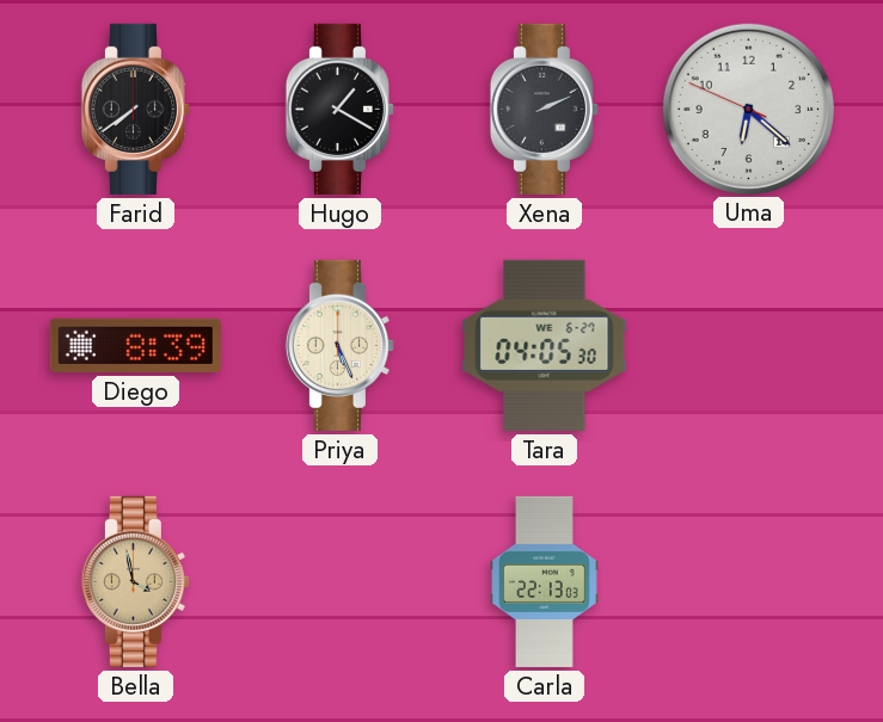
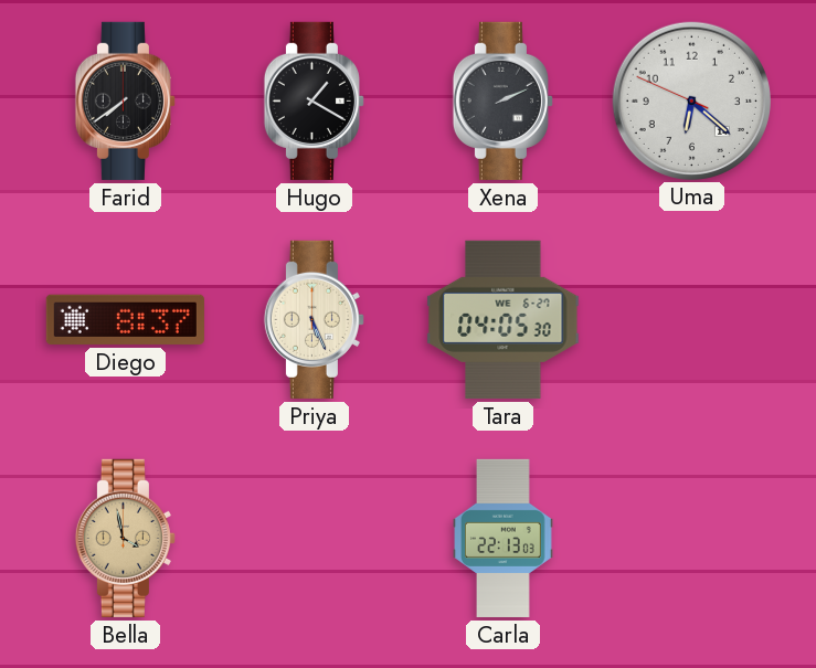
Diego: 8:39 -> 8:37
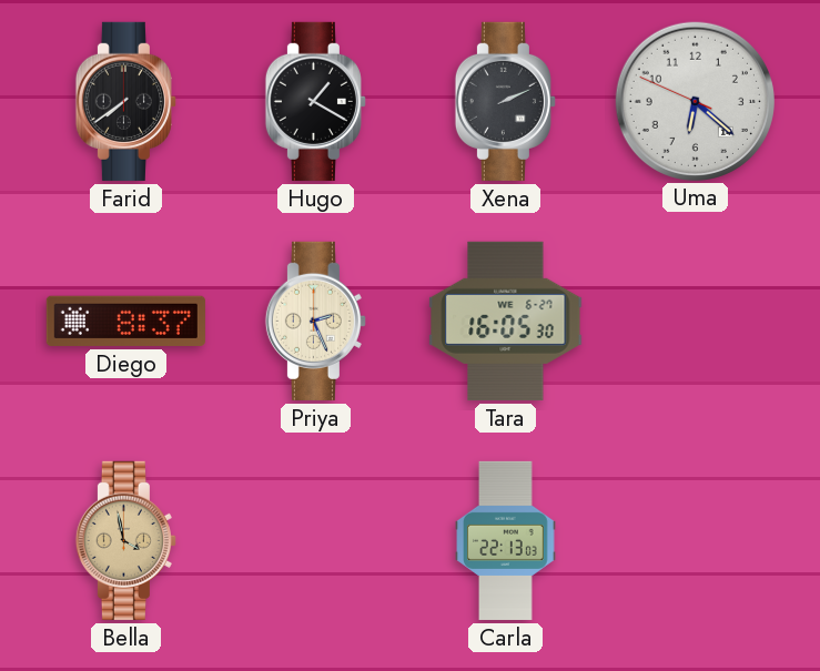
Priya: 5:26 -> 2:26
Tara: 04:05 -> 16:05
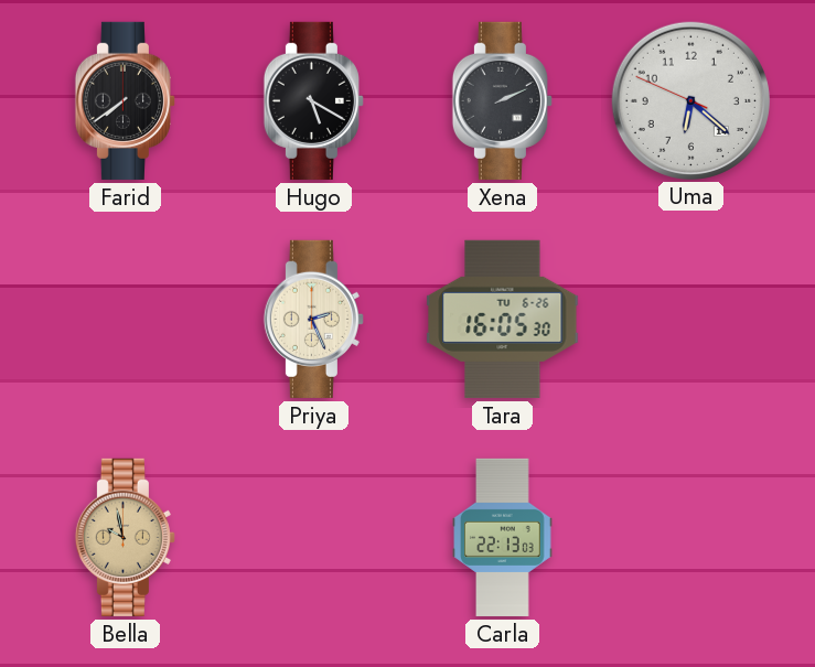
Hugo: 1:20 -> 5:20
Diego: 8:37 -> none
Tara date: WE 6-27 -> TU 6-26
Bella: 3:58 -> 9:58
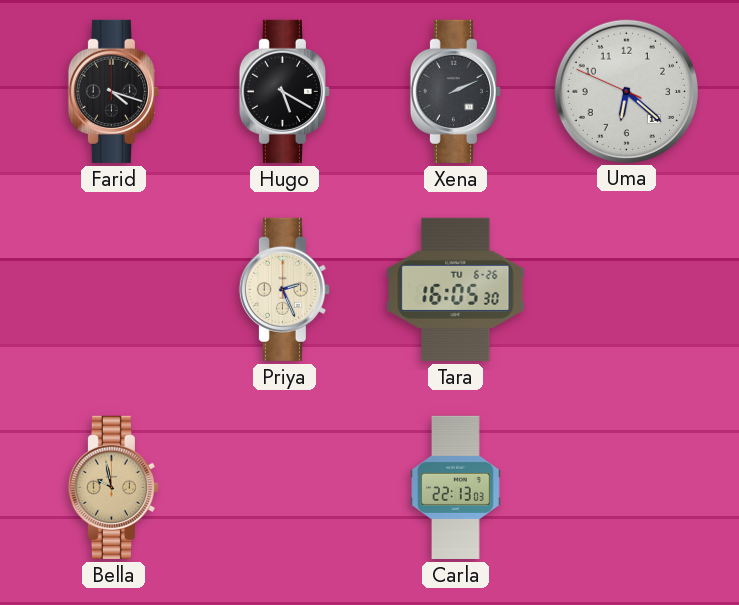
Farid: 7:39 -> 4:18
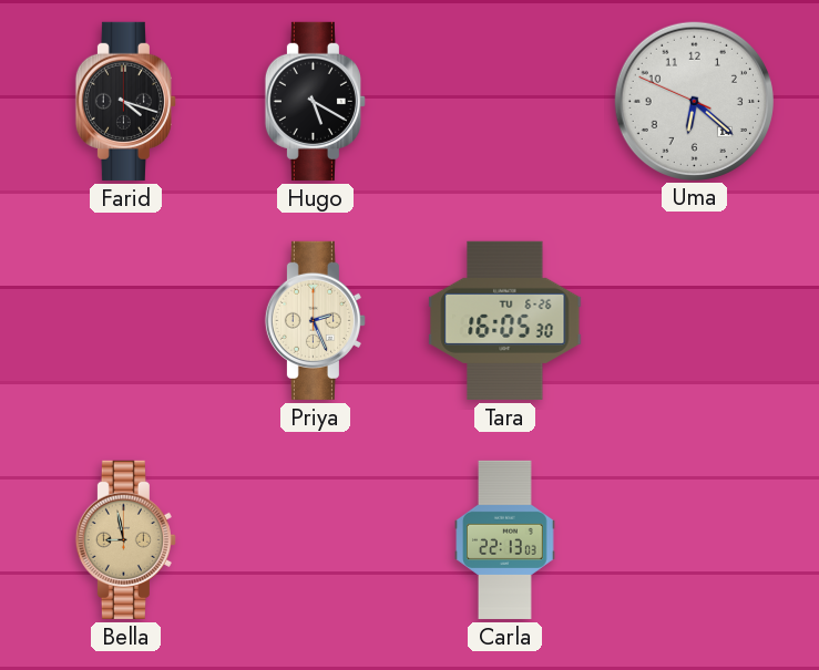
Xena: 2:11 -> none
Bella: 9:58 -> 8:58
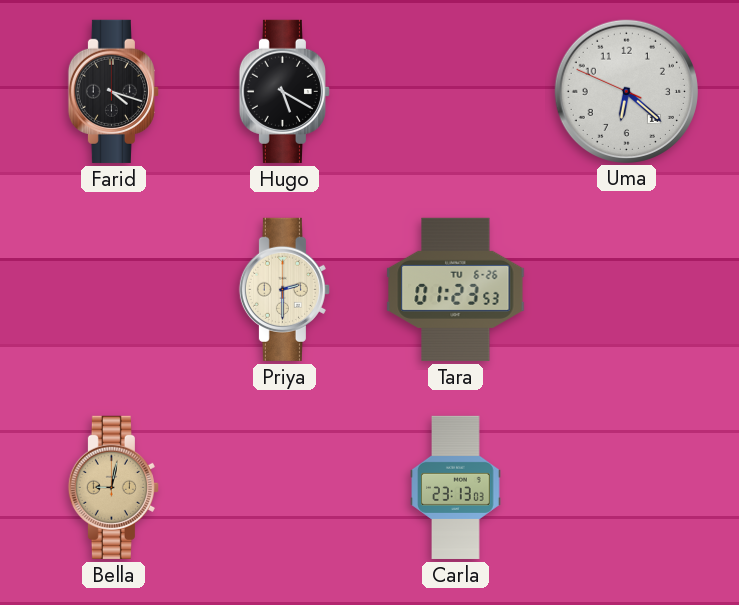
Priya: 2:26 -> 2:30
Tara: 16:05 -> 01:23
Bella: 8:58 -> 9:02
Carla: 22:13 -> 23:13
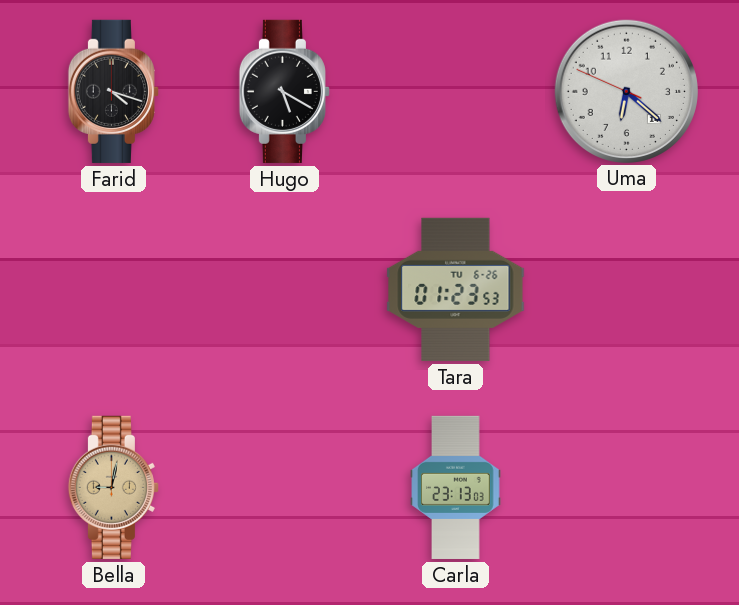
Priya: 2:30 -> none
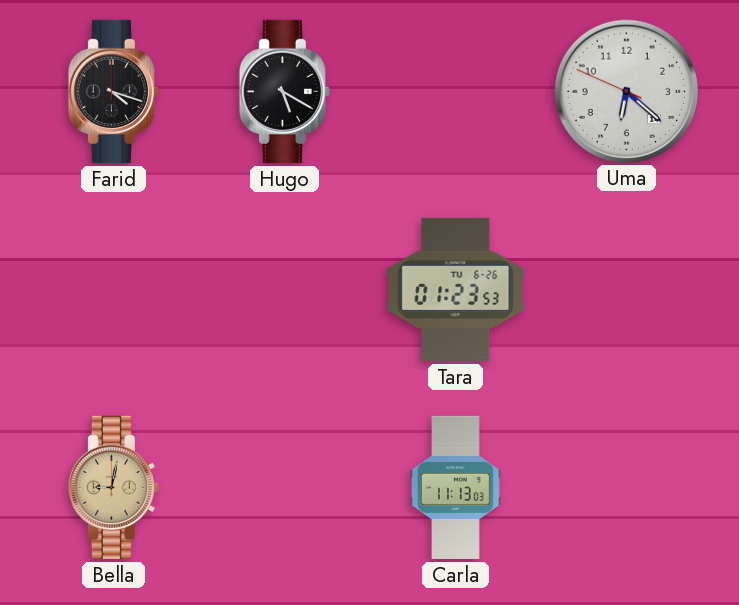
Carla: 23:13 -> 11:13
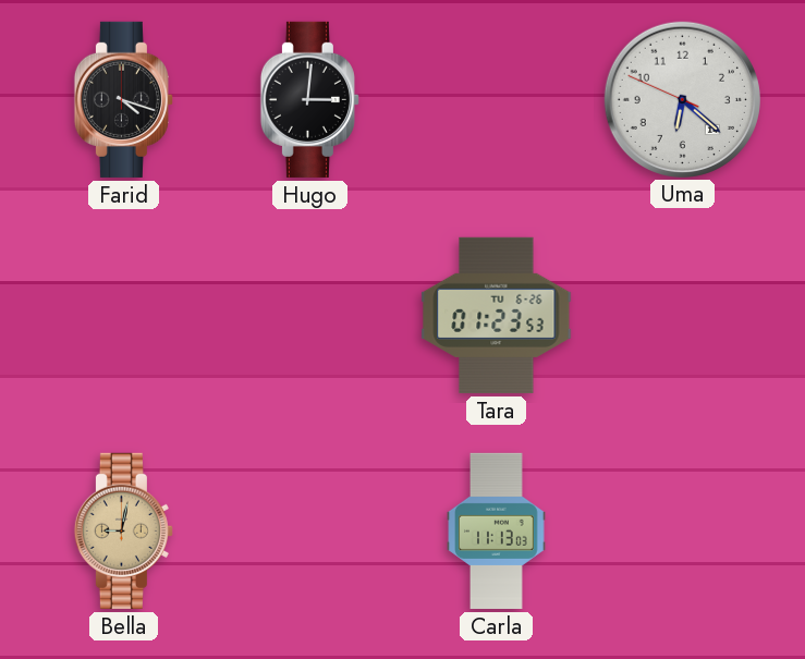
Hugo: 5:20 -> 3:01
